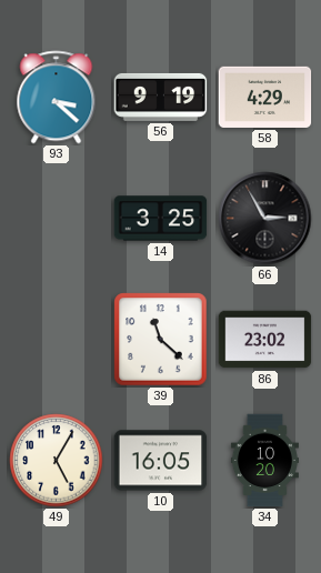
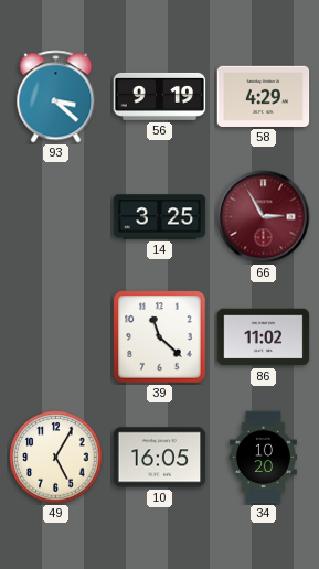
66 dial: black -> burgundy
86: 23:02 -> 11:02
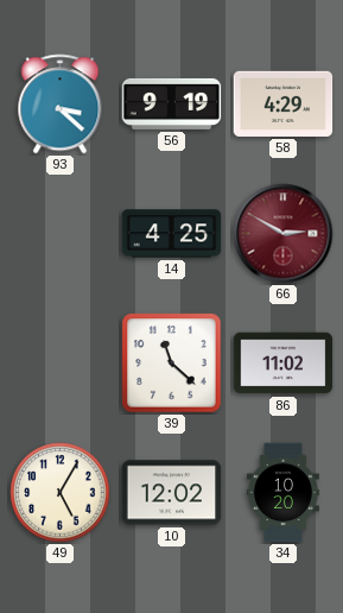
14: 3:25 -> 4:25
66: 2:55 -> 2:50
10: 16:05 -> 12:02
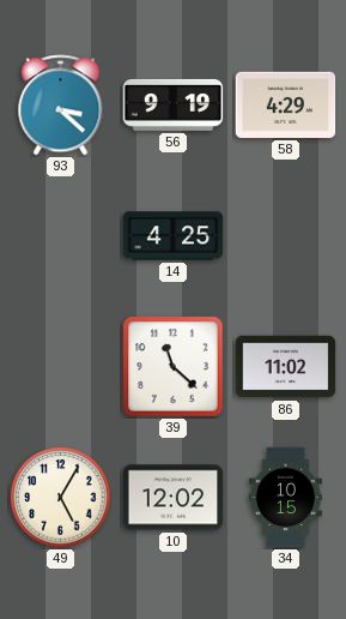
66: 2:50 -> none
34: 10:20 -> 10:15
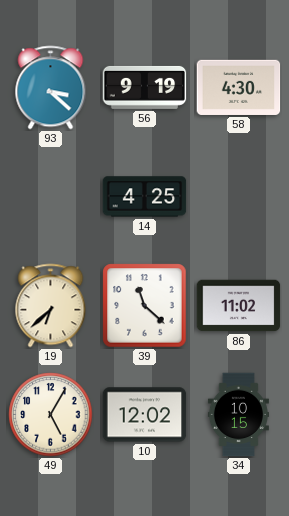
58: 4:29 -> 4:30
19: none -> 6:38
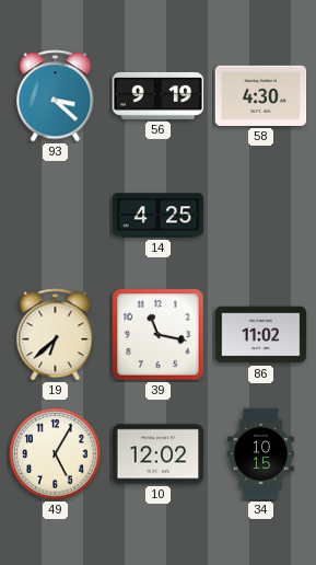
39: 11:22 -> 11:17
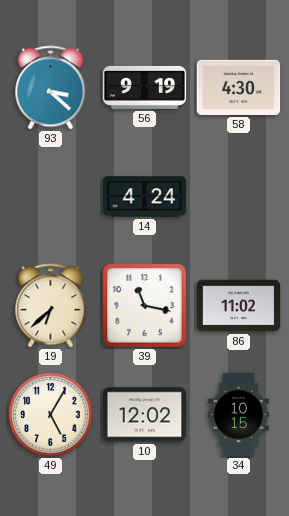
14: 4:25 -> 4:24
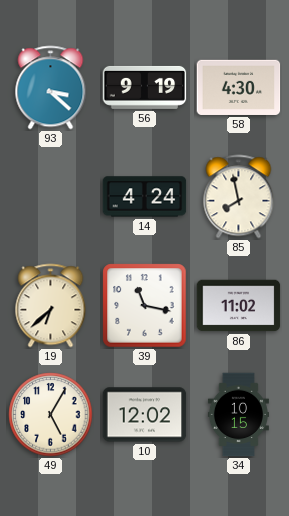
85: none -> 7:58
